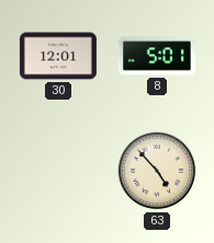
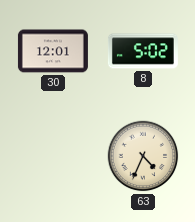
8: 5:01 -> 5:02
63: 4:53 -> 4:34
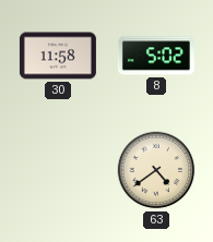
30: 12:01 -> 11:58
63: 4:34 -> 4:39
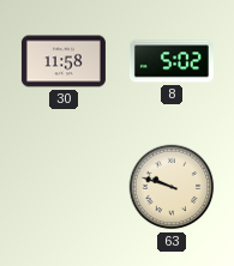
63: 4:39 -> 9:48
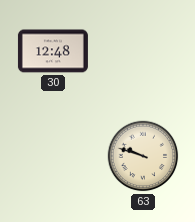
30: 11:58 -> 12:48
8: 5:02 -> none
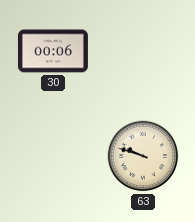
30: 12:48 -> 00:06
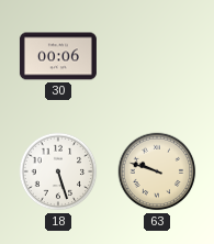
18: none -> 5:27
